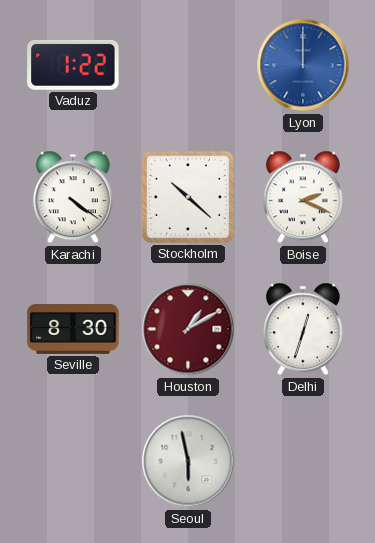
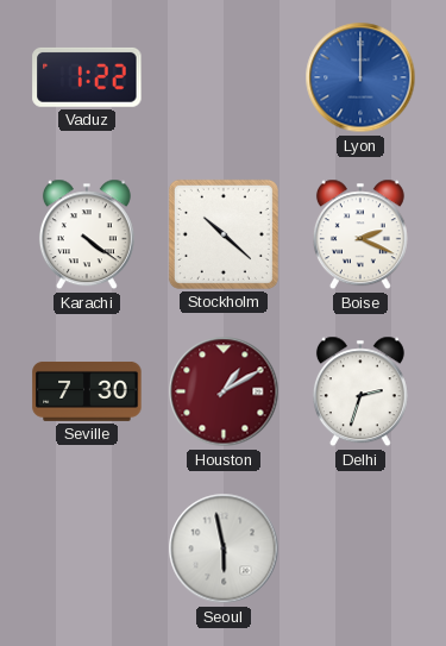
Seville: 8:30 -> 7:30
Delhi: 12:33 -> 2:33
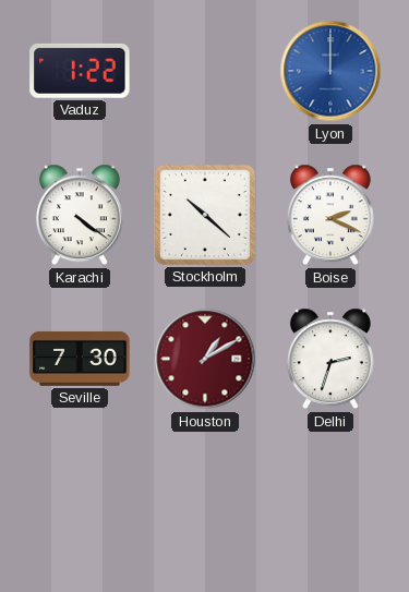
Seoul: 5:58 -> none
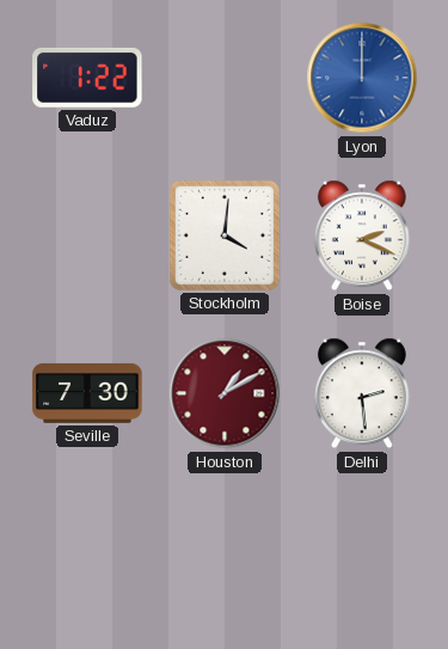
Karachi: 4:21 -> none
Stockholm: 10:22 -> 4:01
Delhi: 2:33 -> 2:29
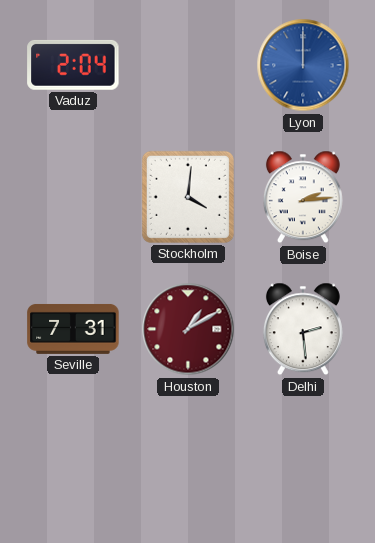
Vaduz: 1:22 -> 2:04
Boise: 2:19 -> 2:14
Seville: 7:30 -> 7:31
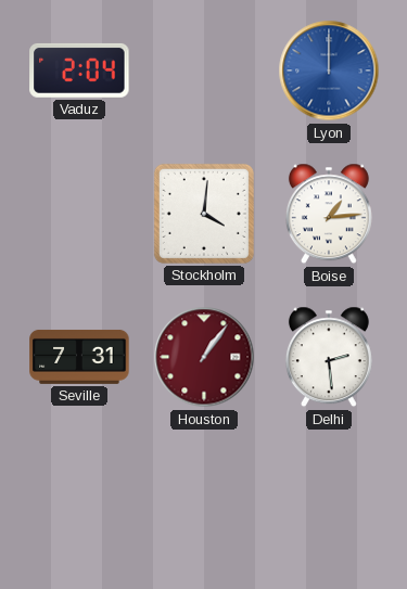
Boise: 2:14 -> 1:14
Houston: 1:10 -> 1:06
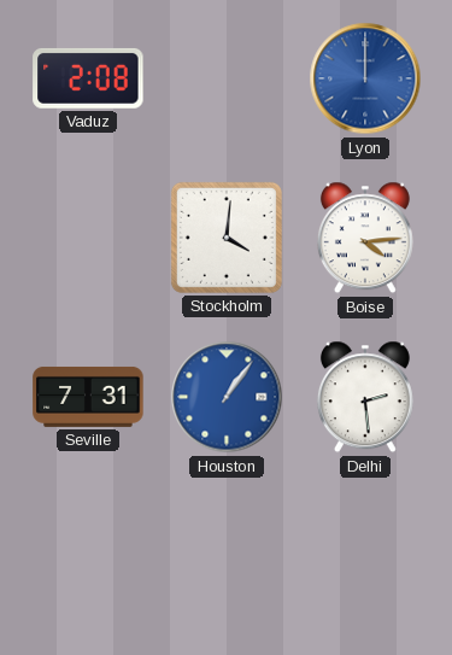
Vaduz: 2:04 -> 2:08
Boise: 1:14 -> 4:14
Houston dial: burgundy -> blue
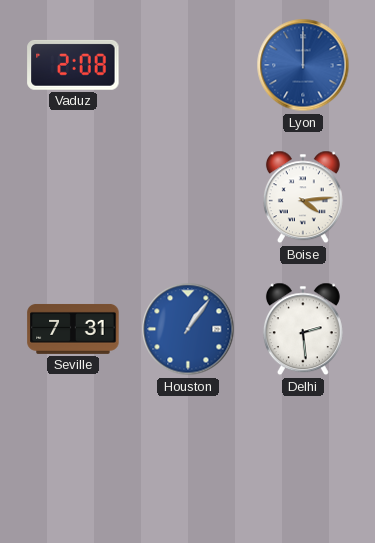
Stockholm: 4:01 -> none
